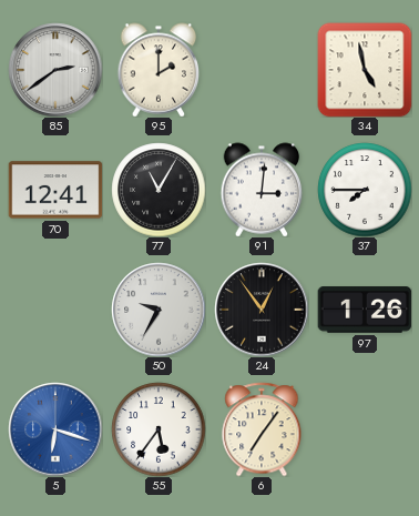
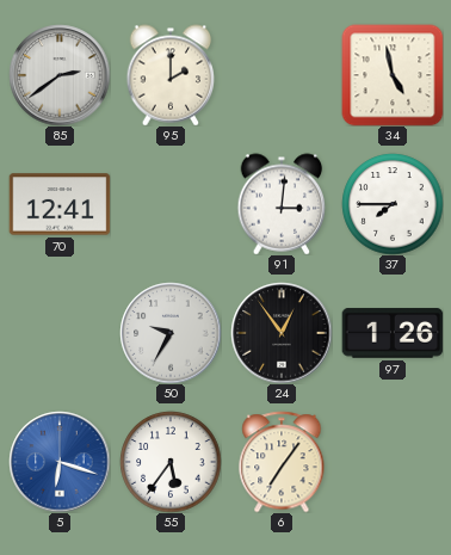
77: 11:05 -> none
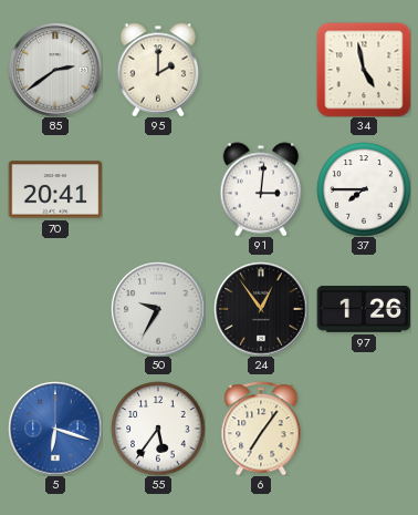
70: 12:41 -> 20:41
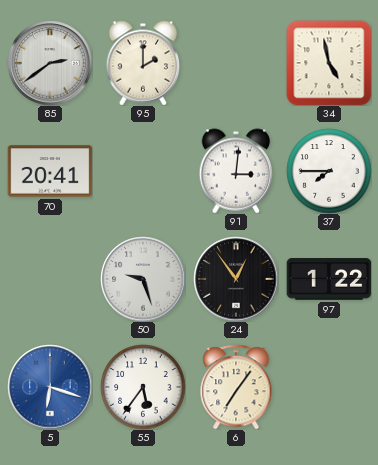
50: 9:35 -> 9:27
97: 1:26 -> 1:22
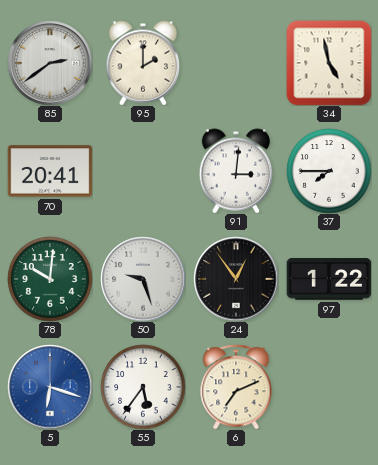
78: none -> 10:01
6: 7:06 -> 7:11
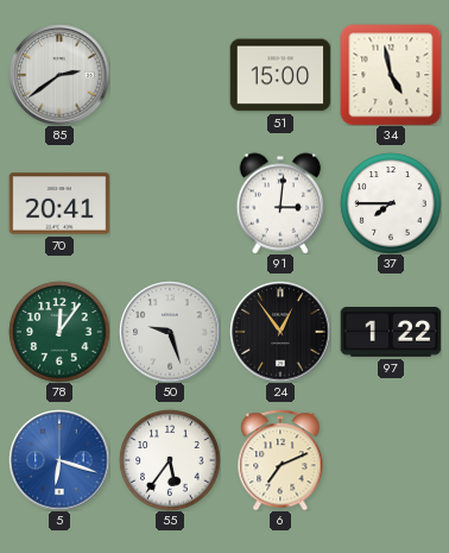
95: 2:00 -> none
51: none -> 15:00
78: 10:01 -> 12:06
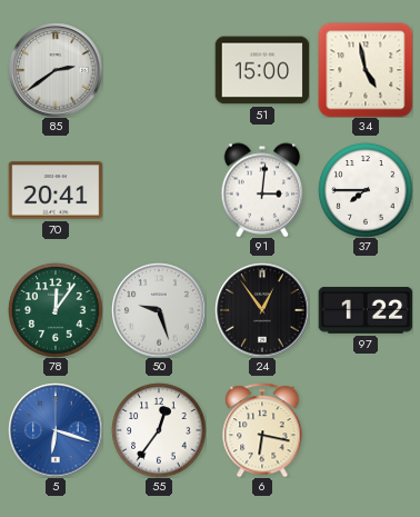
55: 5:36 -> 12:36
6: 7:11 -> 6:17
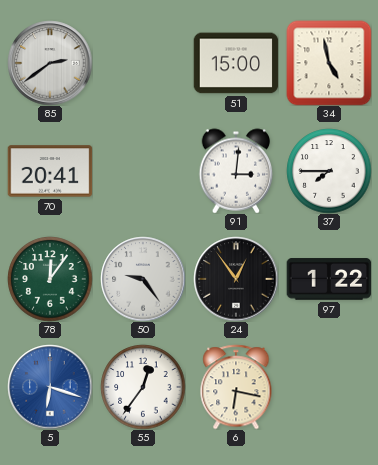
50: 9:27 -> 9:24
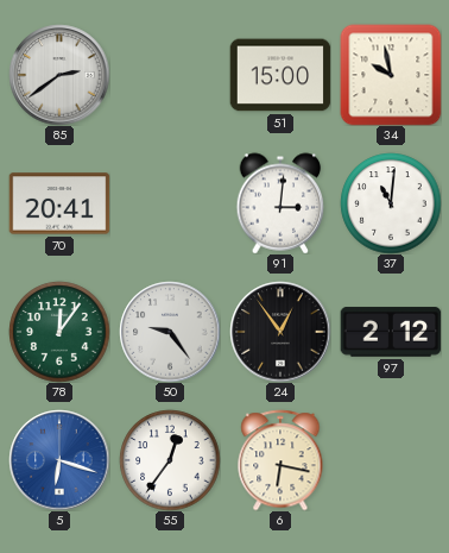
34: 4:58 -> 9:58
37: 7:45 -> 11:01
97: 1:22 -> 2:12
